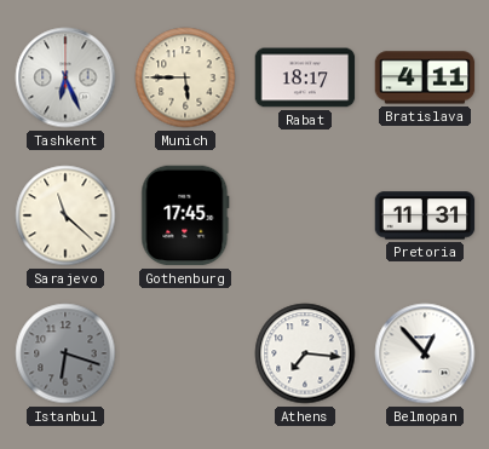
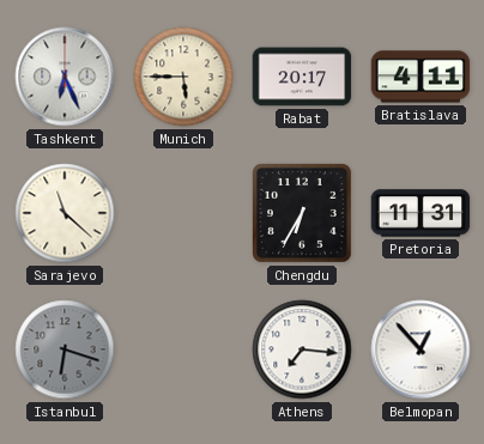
Rabat: 18:17 -> 20:17
Gothenburg: 17:45 -> none
Chengdu: none -> 6:35
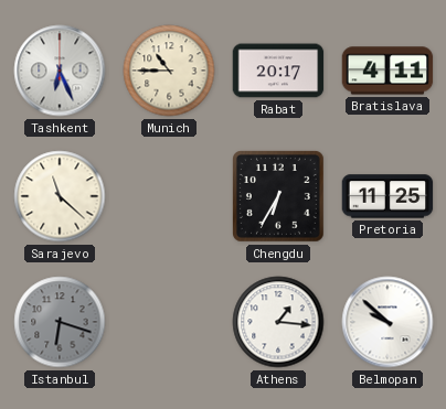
Munich: 5:45 -> 10:45
Pretoria: 11:31 -> 11:25
Athens: 7:16 -> 1:16
Belmopan: 12:53 -> 9:52
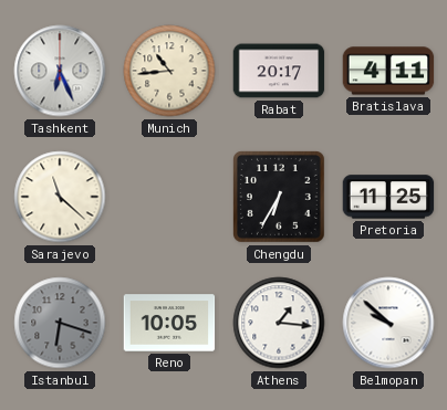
Munich: 10:45 -> 10:44
Reno: none -> 10:05
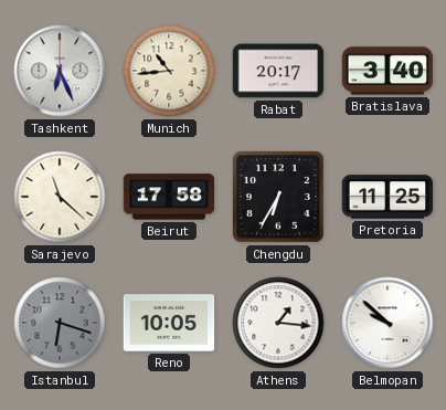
Bratislava: 4:11 -> 3:40
Beirut: none -> 17:58
